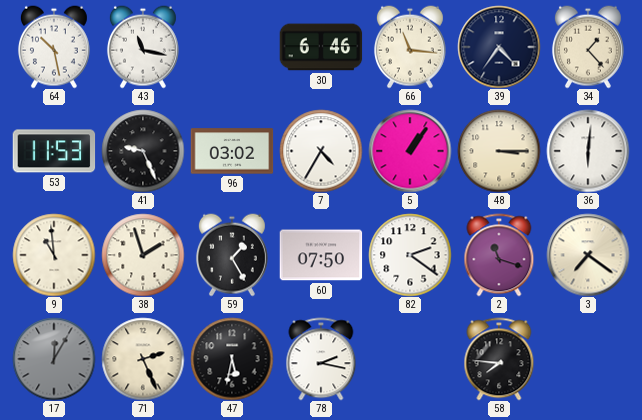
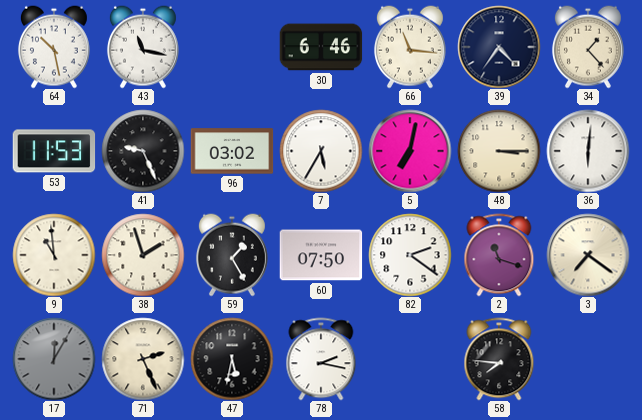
7: 4:35 -> 5:35
5: 1:06 -> 7:02
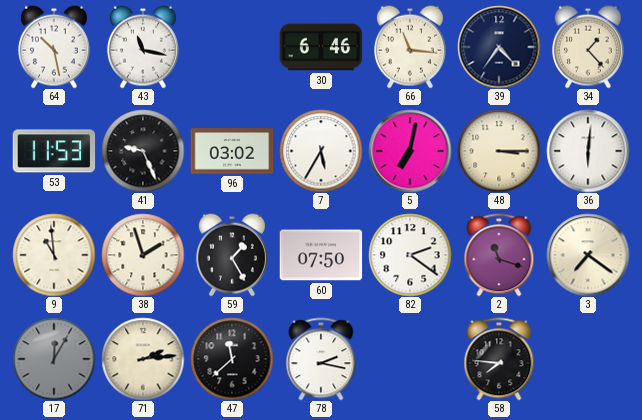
71: 2:26 -> 2:14
47: 5:32 -> 11:38
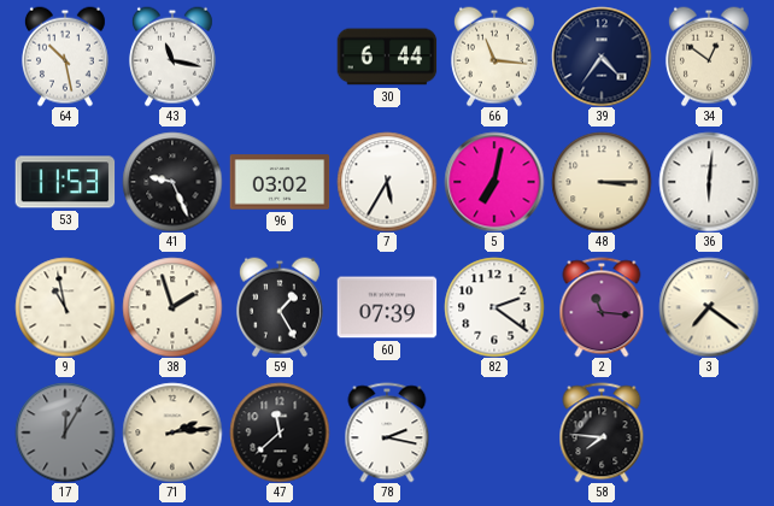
30: 6:46 -> 6:44
34: 1:23 -> 12:51
9: 10:59 -> 10:58
60: 07:50 -> 07:39
2: 11:18 -> 11:16
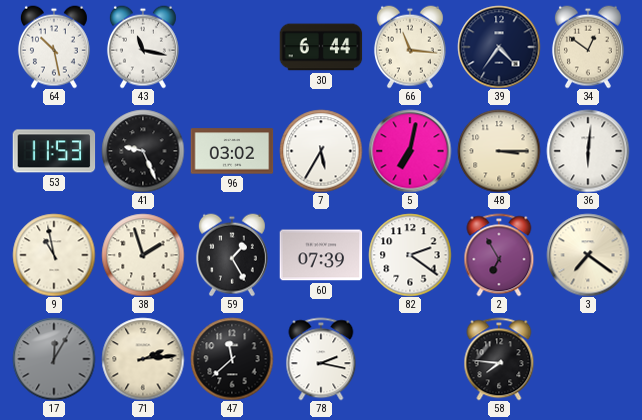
2: 11:16 -> 6:55
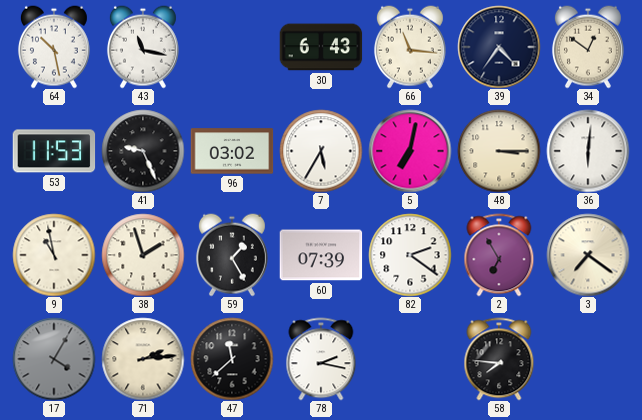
30: 6:44 -> 6:43
17: 12:05 -> 4:05
